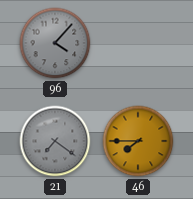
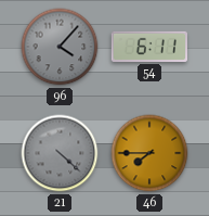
54: none -> 6:11
21: 7:21 -> 4:22
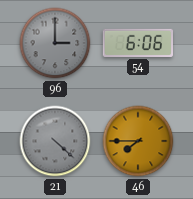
96: 4:07 -> 3:00
54: 6:11 -> 6:06
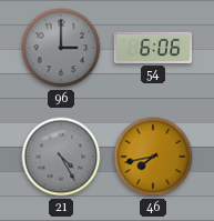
21: 4:22 -> 4:25
46: 7:45 -> 7:43
